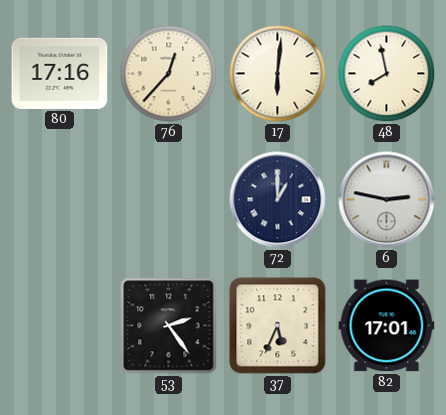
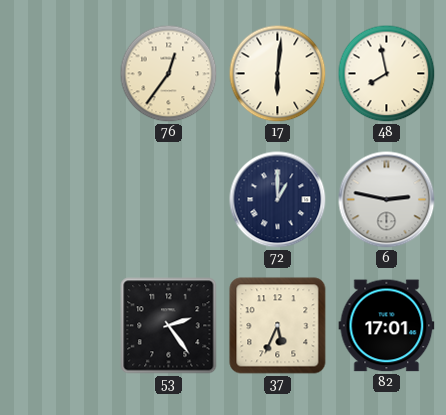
80: 17:16 -> none
76: 12:37 -> 12:36
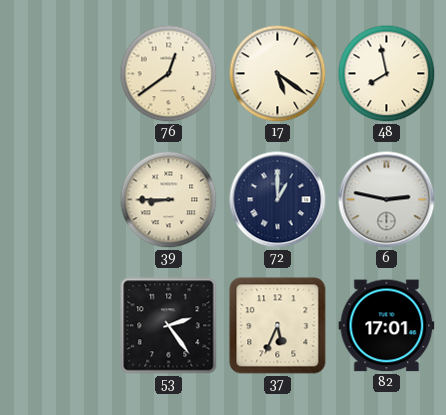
76: 12:36 -> 12:39
17: 6:01 -> 5:21
39: none -> 8:45
